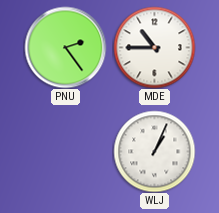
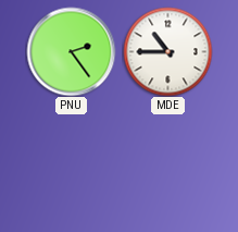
WLJ: 1:04 -> none
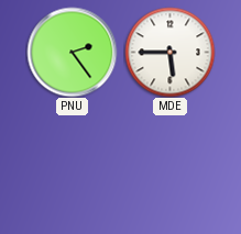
MDE: 10:45 -> 5:45
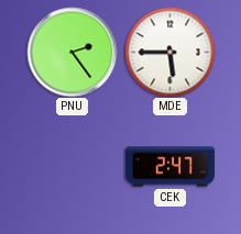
CEK: none -> 2:47
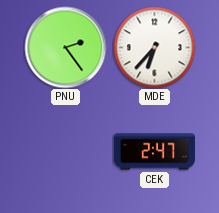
MDE: 5:45 -> 6:37
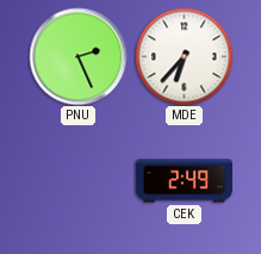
PNU: 2:24 -> 2:26
CEK: 2:47 -> 2:49
